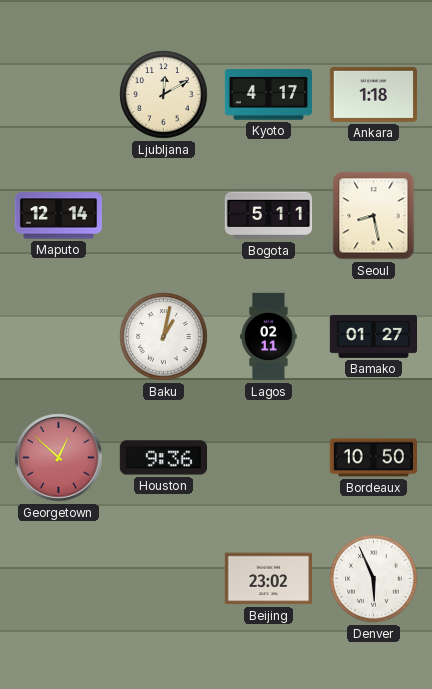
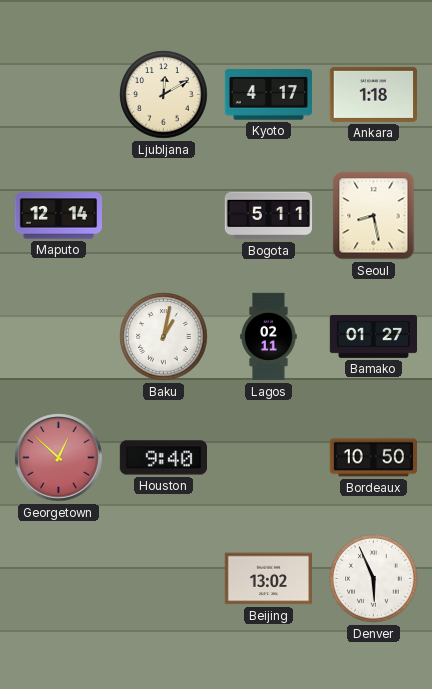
Houston: 9:36 -> 9:40
Beijing: 23:02 -> 13:02
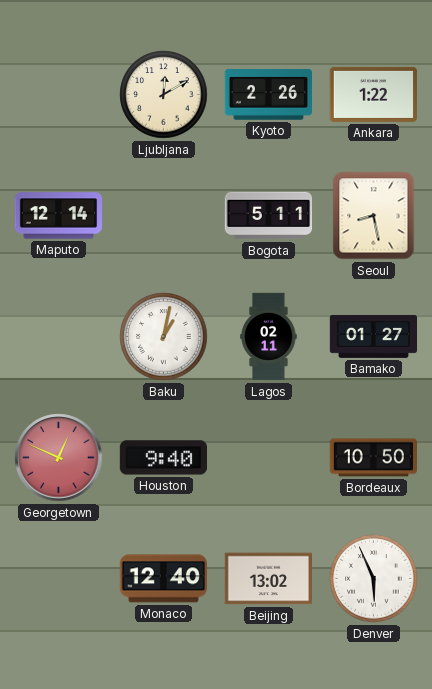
Kyoto: 4:17 -> 2:26
Ankara: 1:18 -> 1:22
Georgetown: 12:52 -> 12:49
Monaco: none -> 12:40
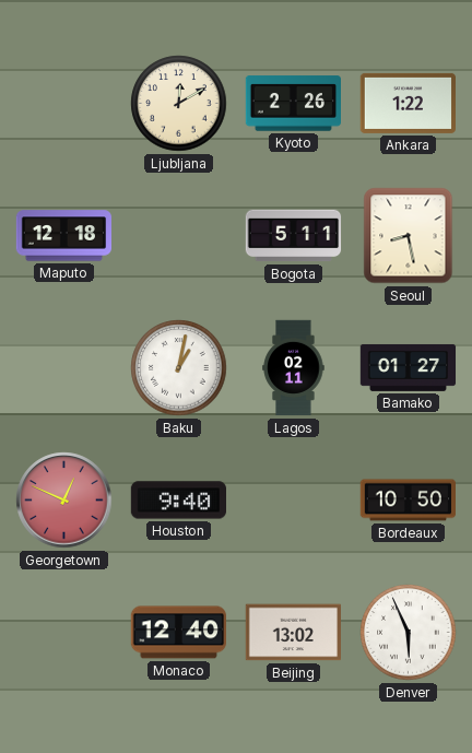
Maputo: 12:14 -> 12:18
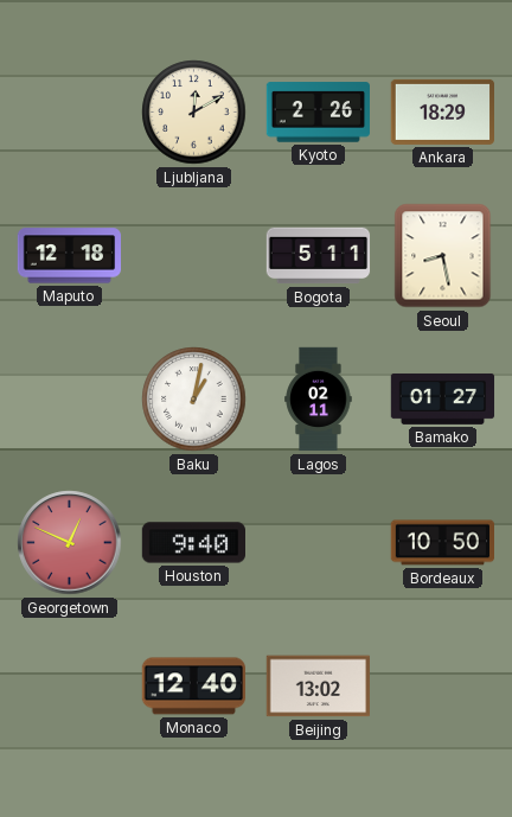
Ankara: 1:22 -> 18:29
Denver: 5:56 -> none
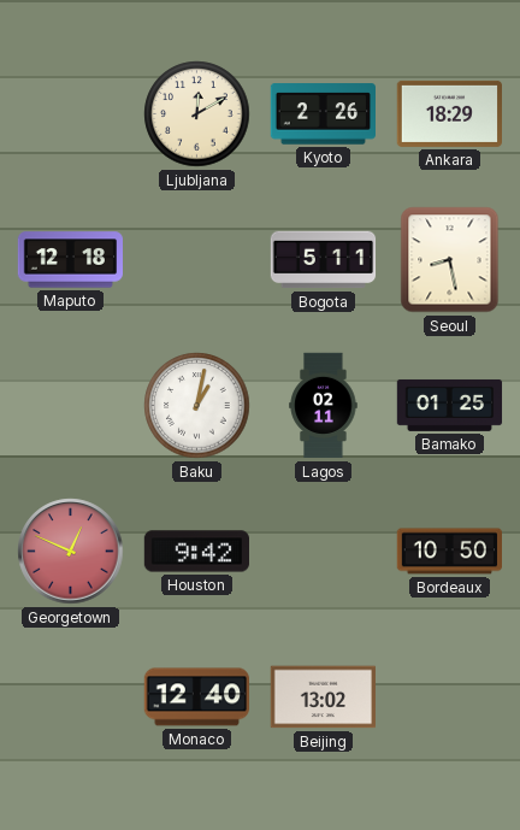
Bamako: 01:27 -> 01:25
Houston: 9:40 -> 9:42
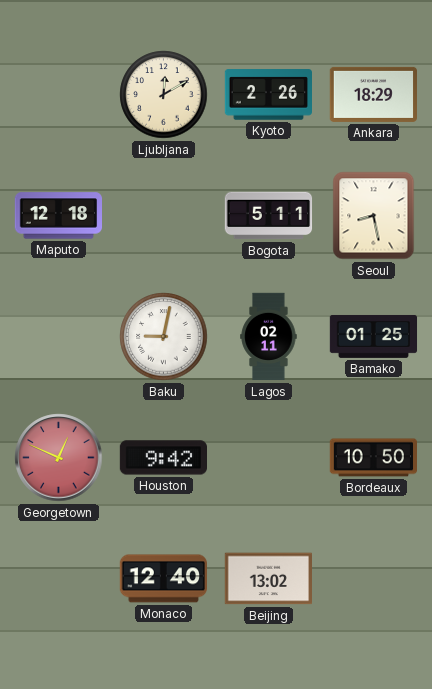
Baku: 1:02 -> 9:02
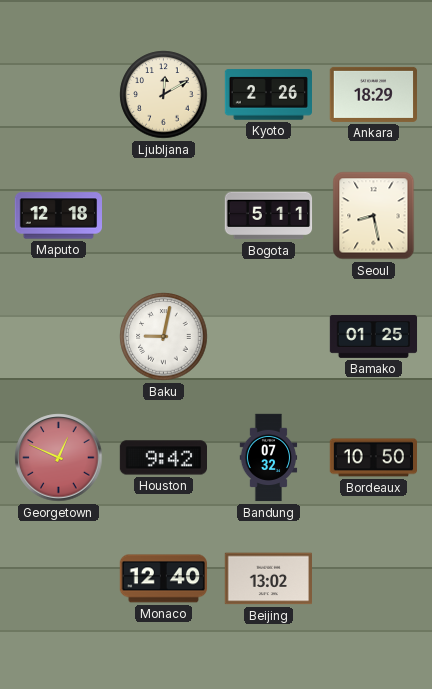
Lagos: 02:11 -> none
Bandung: none -> 07:32
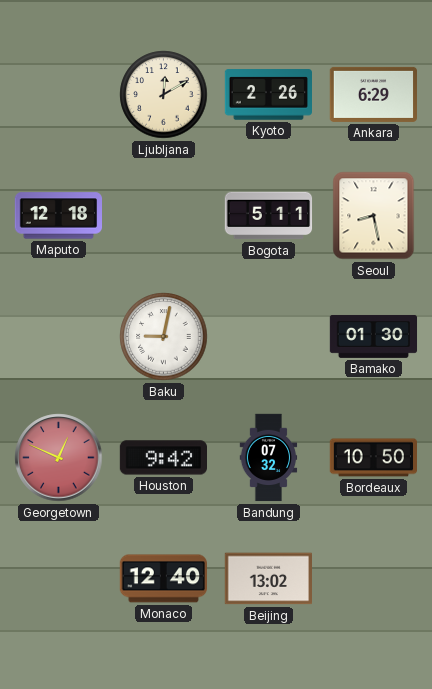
Ankara: 18:29 -> 6:29
Bamako: 01:25 -> 01:30
